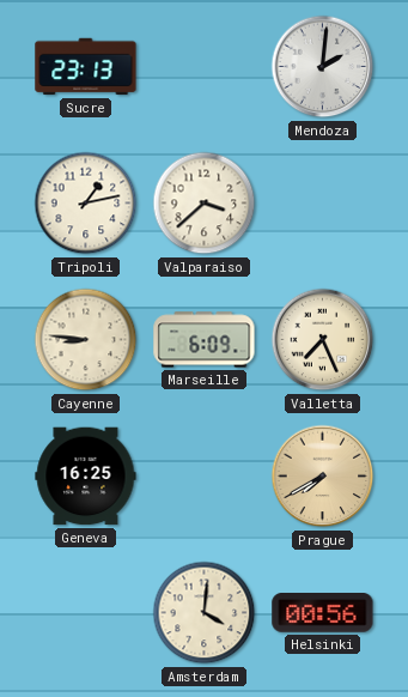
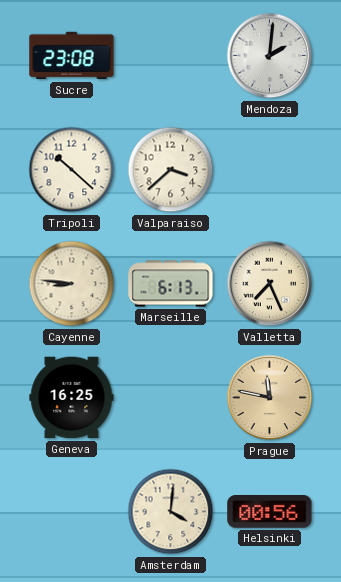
Sucre: 23:13 -> 23:08
Tripoli: 1:13 -> 10:22
Marseille: 6:09 -> 6:13
Prague: 7:40 -> 11:47
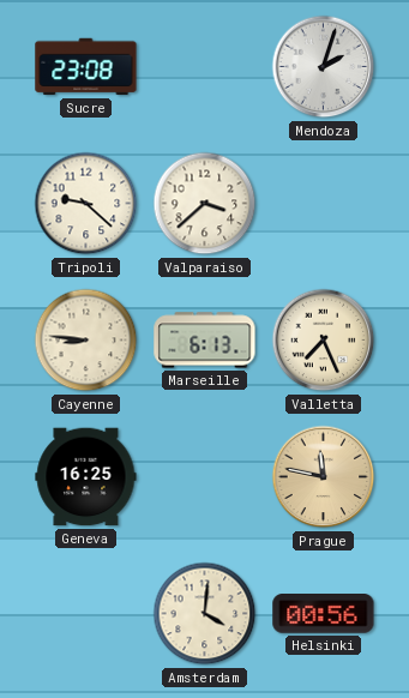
Mendoza: 2:01 -> 2:03
Tripoli: 10:22 -> 9:22
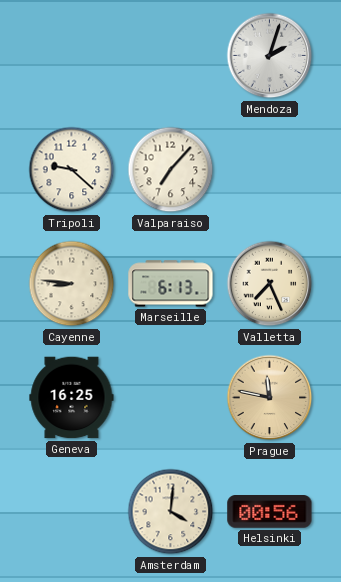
Sucre: 23:08 -> none
Valparaiso: 3:38 -> 7:07
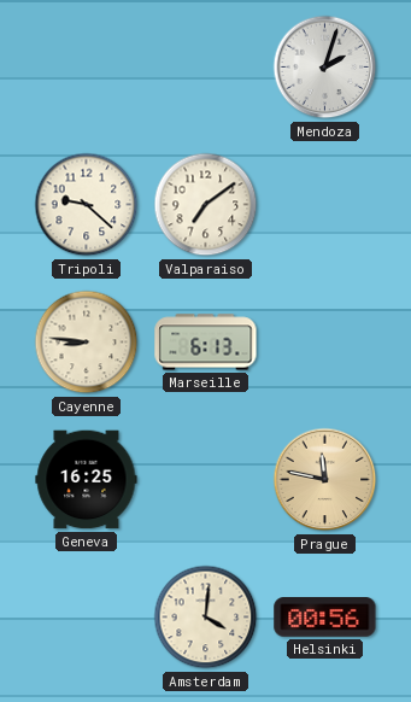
Valparaiso: 7:07 -> 7:09
Valletta: 7:26 -> none
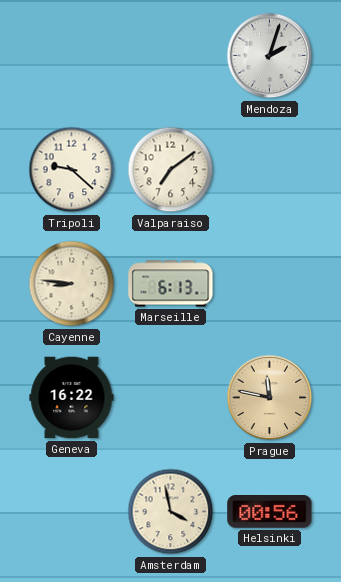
Geneva: 16:25 -> 16:22
Amsterdam: 4:01 -> 3:58
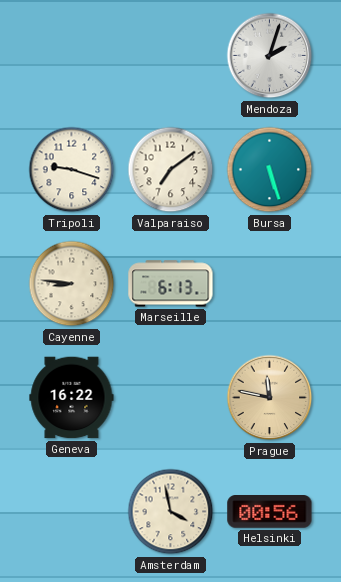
Tripoli: 9:22 -> 9:18
Bursa: none -> 5:27
